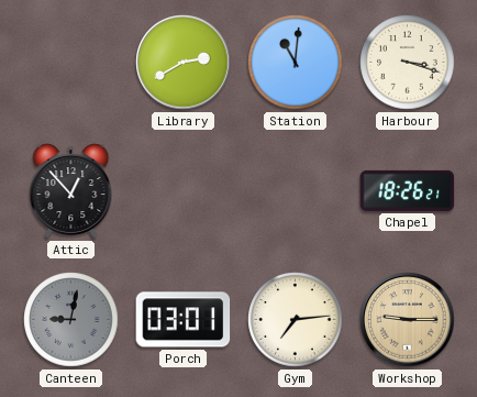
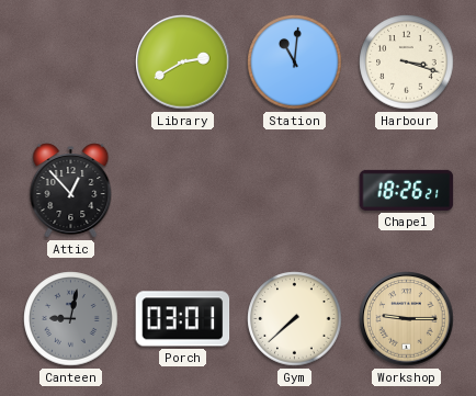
Gym: 7:14 -> 7:38
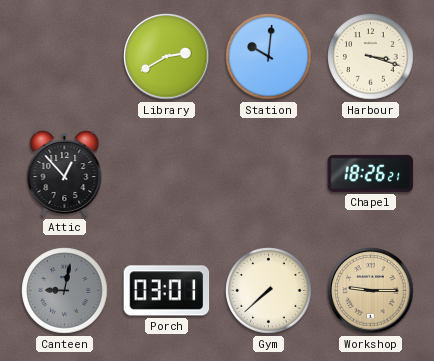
Station: 11:01 -> 10:01
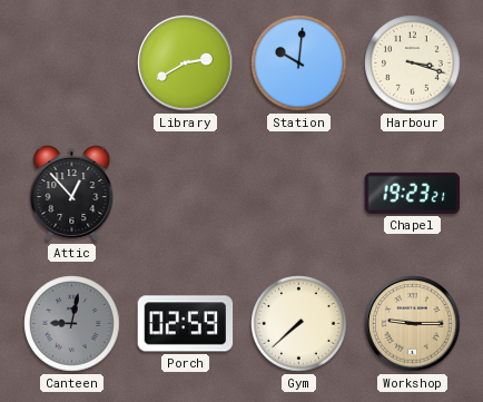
Chapel: 18:26 -> 19:23
Porch: 03:01 -> 02:59
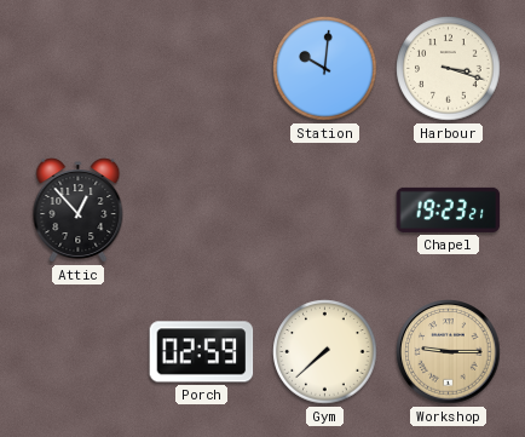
Library: 2:40 -> none
Canteen: 9:02 -> none
